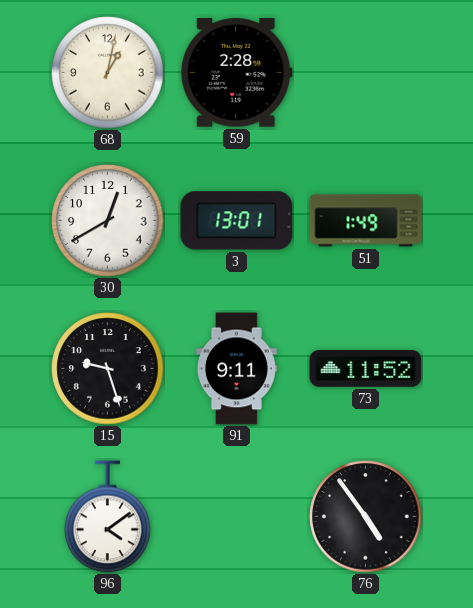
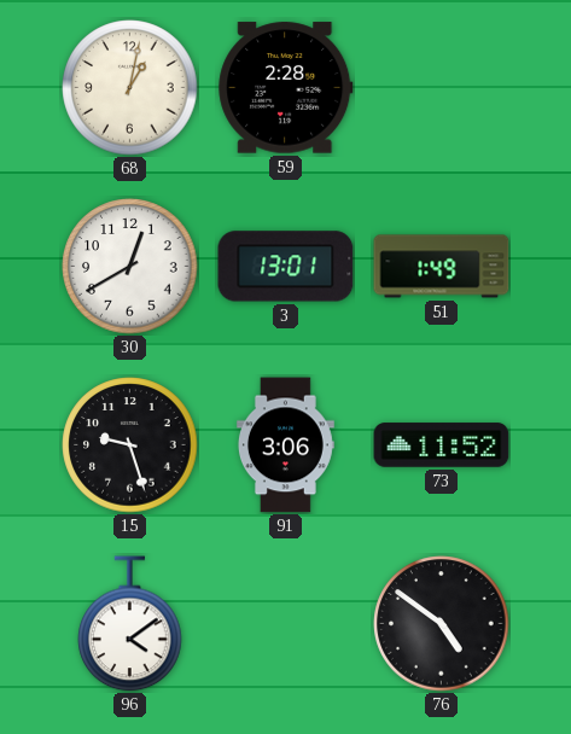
91: 9:11 -> 3:06
76: 4:54 -> 4:51
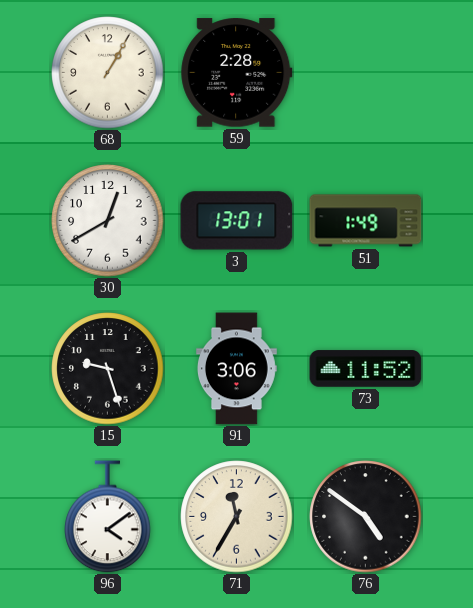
68: 1:02 -> 1:05
71: none -> 11:35
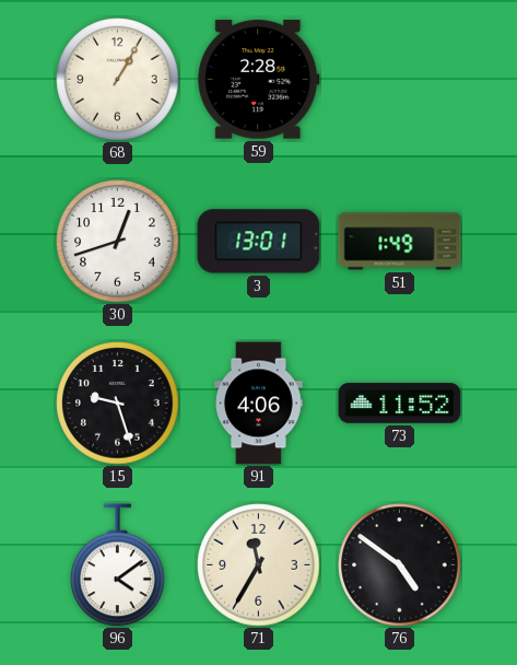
30: 12:40 -> 12:42
91: 3:06 -> 4:06
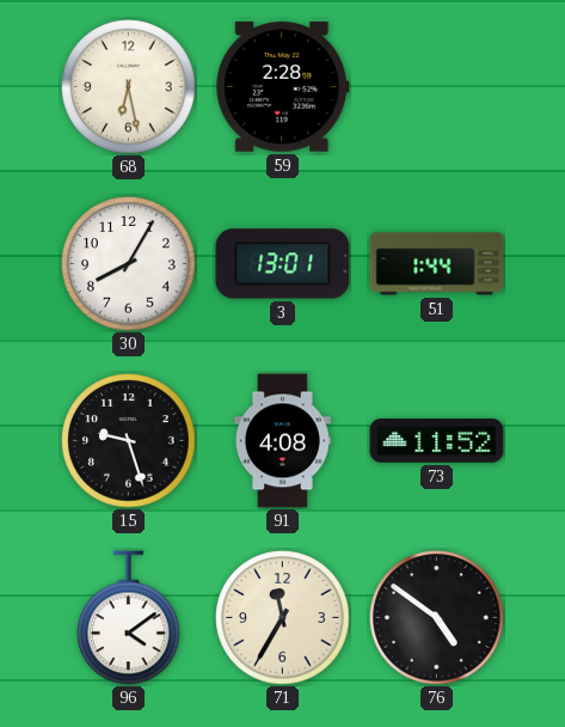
68: 1:05 -> 6:28
30: 12:42 -> 8:05
51: 1:49 -> 1:44
91: 4:06 -> 4:08
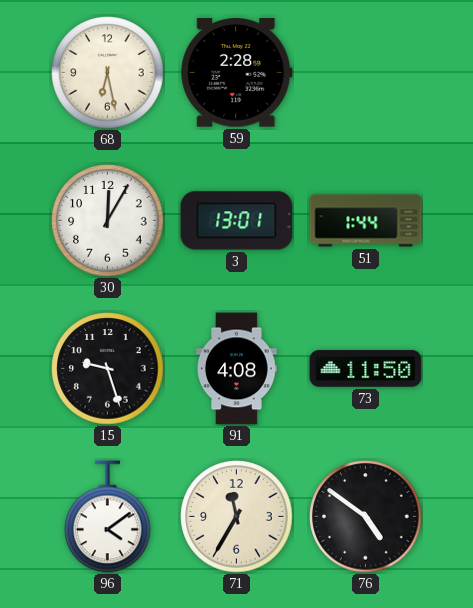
30: 8:05 -> 12:05
73: 11:52 -> 11:50
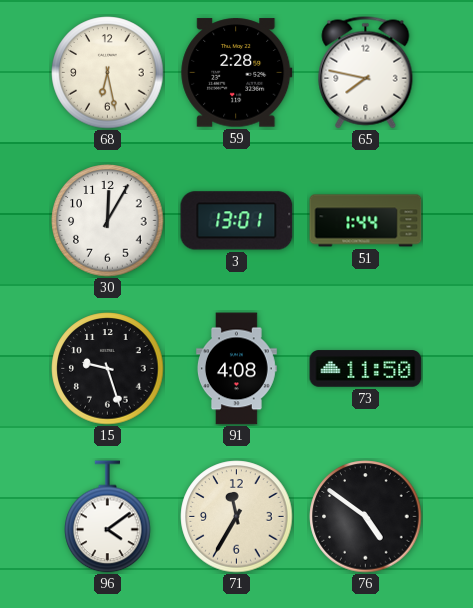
65: none -> 7:47
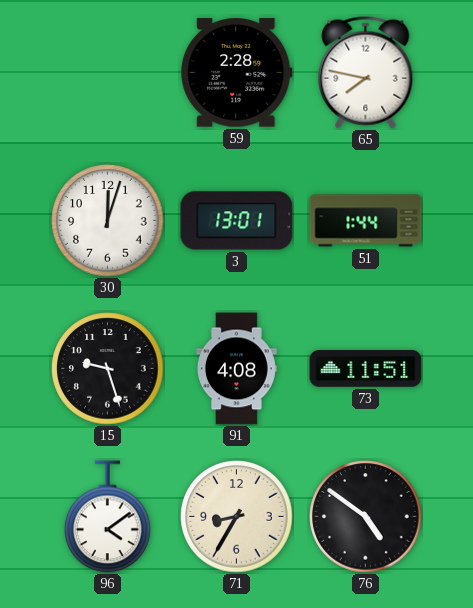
68: 6:28 -> none
30: 12:05 -> 12:03
73: 11:50 -> 11:51
71: 11:35 -> 8:35
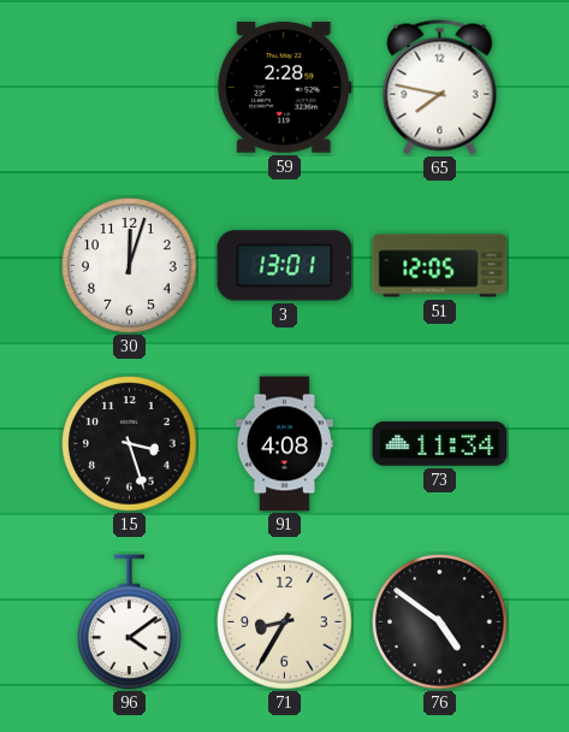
51: 1:44 -> 12:05
15: 9:27 -> 3:27
73: 11:51 -> 11:34
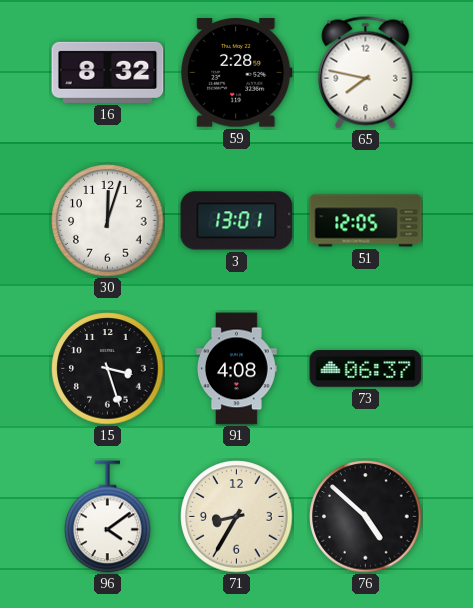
16: none -> 8:32
73: 11:34 -> 06:37
76: 4:51 -> 4:52
